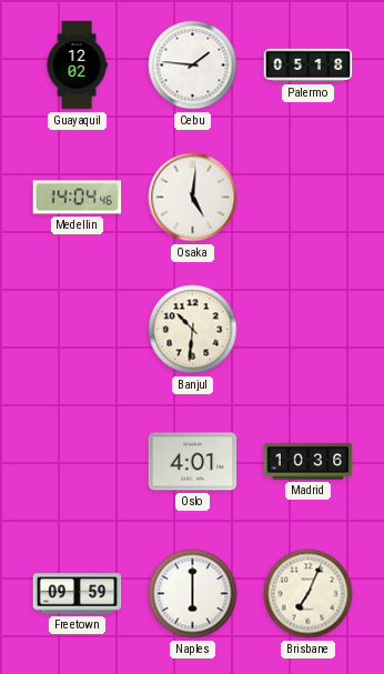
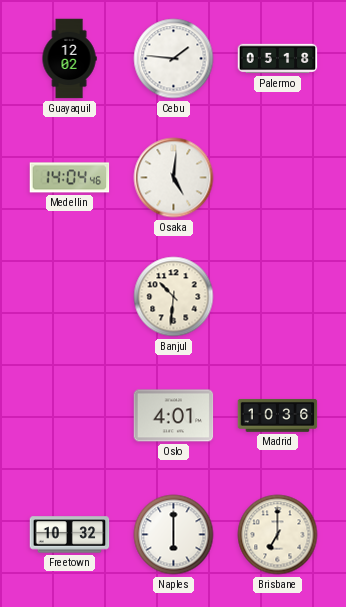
Freetown: 09:59 -> 10:32
Brisbane: 7:04 -> 7:00
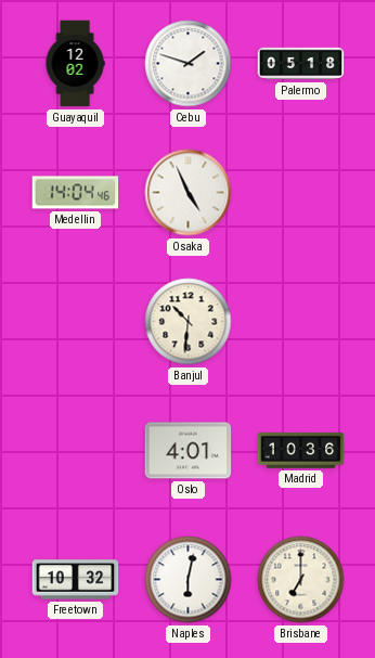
Cebu: 1:46 -> 1:48
Osaka: 5:01 -> 4:56
Naples: 6:00 -> 6:02
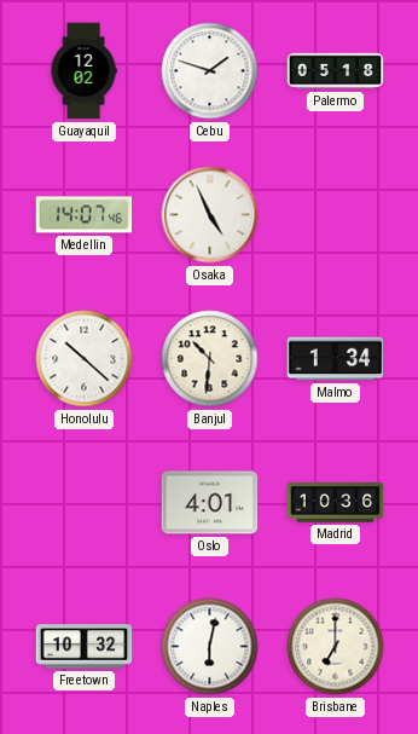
Medellin: 14:04 -> 14:07
Honolulu: none -> 10:22
Malmo: none -> 1:34
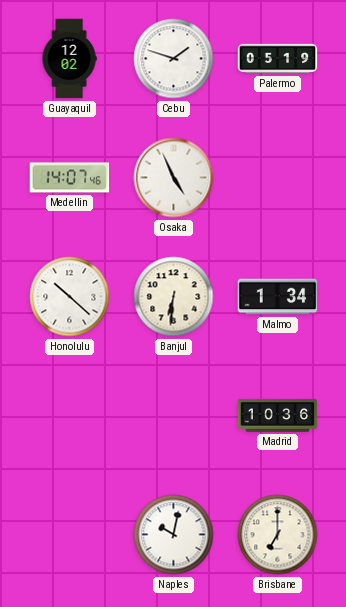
Palermo: 05:18 -> 05:19
Banjul: 10:31 -> 6:31
Oslo: 4:01 -> none
Freetown: 10:32 -> none
Naples: 6:02 -> 10:02
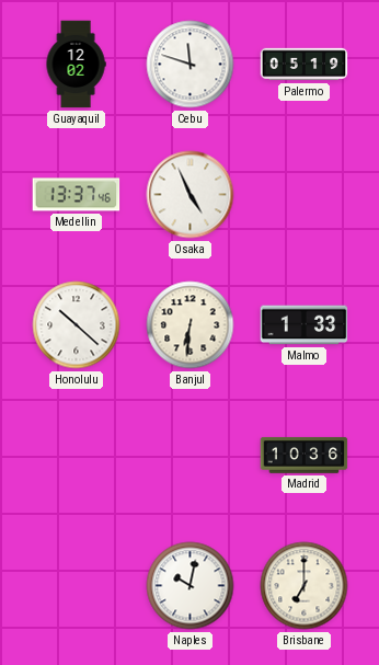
Cebu: 1:48 -> 11:48
Medellin: 14:07 -> 13:37
Malmo: 1:34 -> 1:33
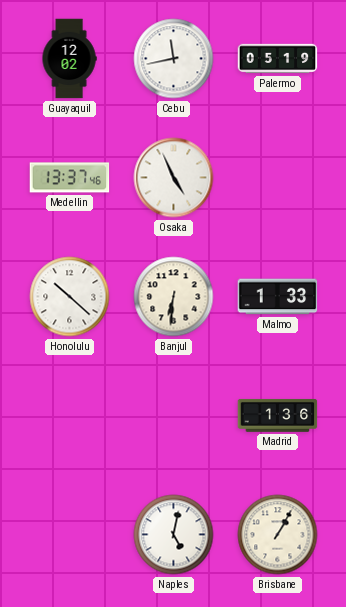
Cebu: 11:48 -> 11:43
Madrid: 10:36 -> 1:36
Naples: 10:02 -> 5:02
Brisbane: 7:00 -> 1:05
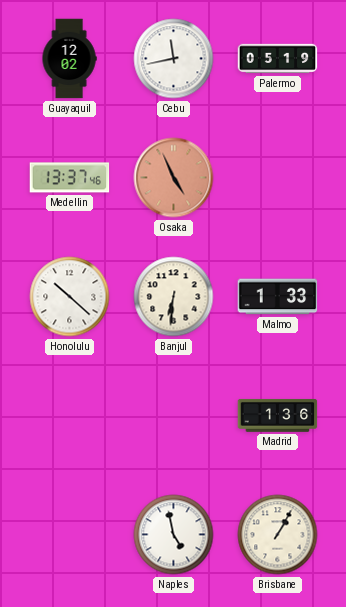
Osaka dial: white -> salmon
Naples: 5:02 -> 4:58
